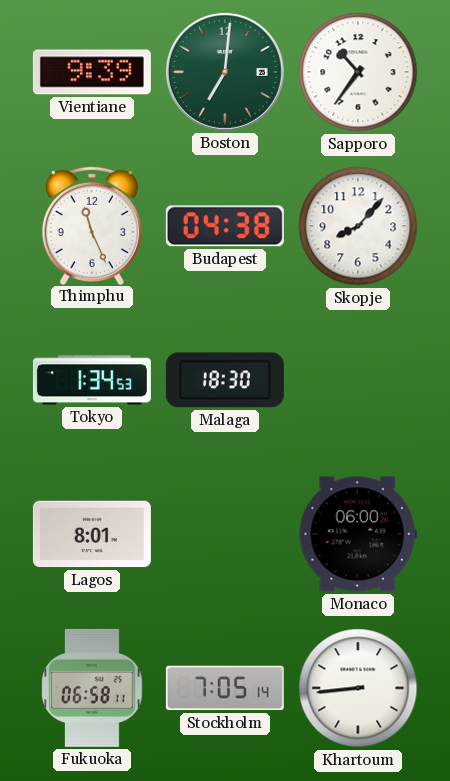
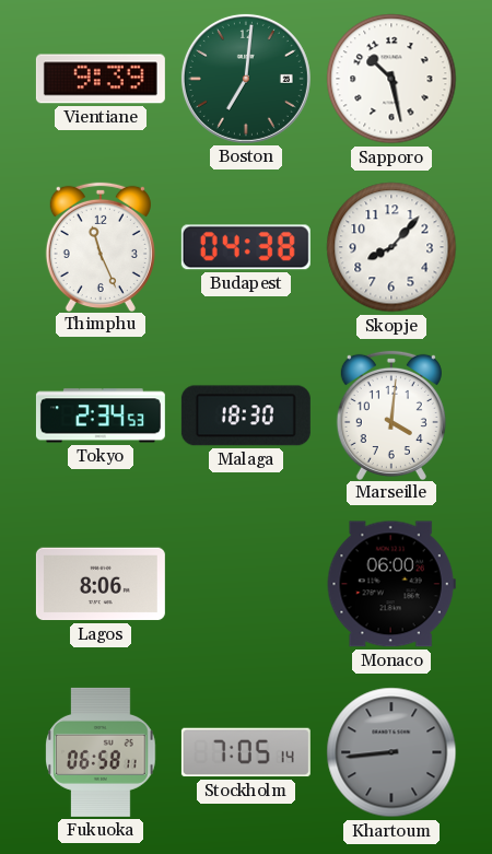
Sapporo: 10:36 -> 10:28
Tokyo: 1:34 -> 2:34
Marseille: none -> 4:01
Lagos: 8:01 -> 8:06
Khartoum dial: white -> grey
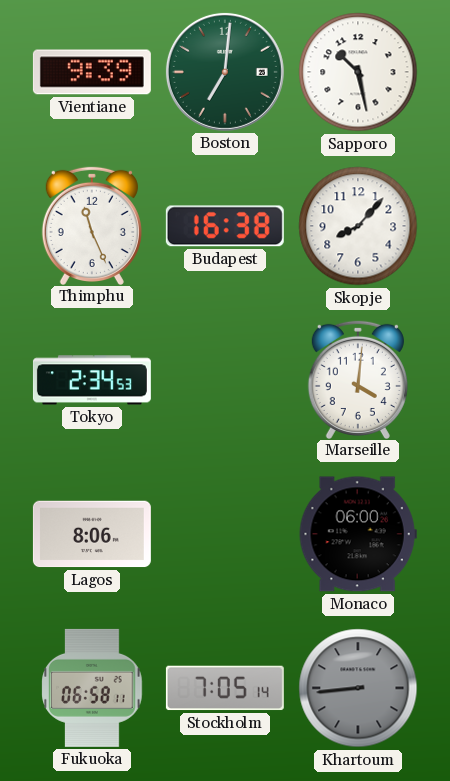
Budapest: 04:38 -> 16:38
Malaga: 18:30 -> none
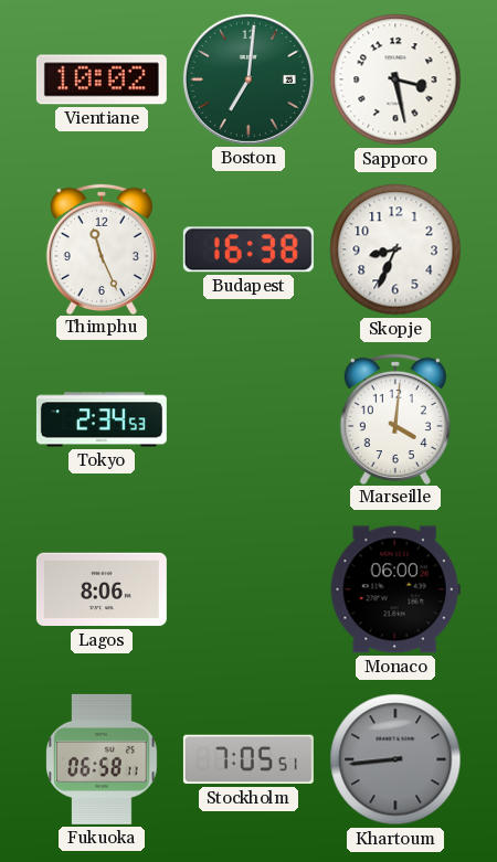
Vientiane: 9:39 -> 10:02
Sapporo: 10:28 -> 3:28
Skopje: 8:07 -> 8:34
Stockholm: 7:05:14 -> 7:05:51
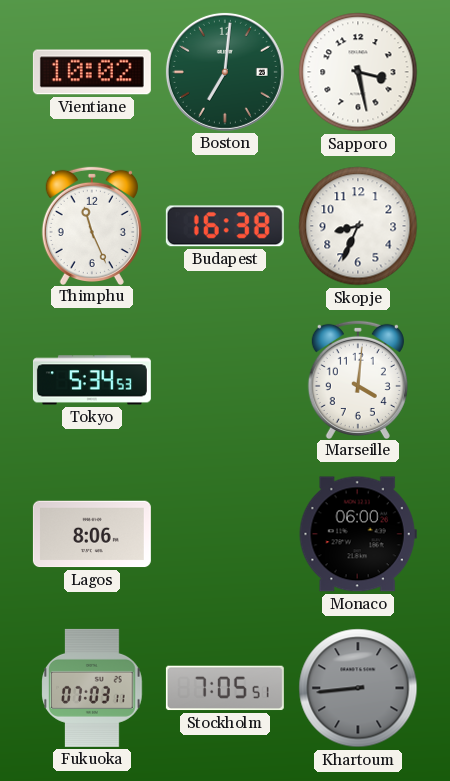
Tokyo: 2:34 -> 5:34
Fukuoka: 06:58 -> 07:03
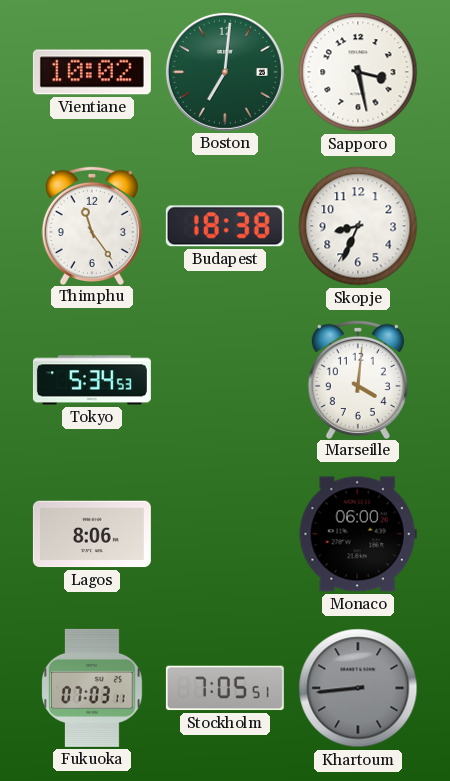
Thimphu: 11:26 -> 11:24
Budapest: 16:38 -> 18:38
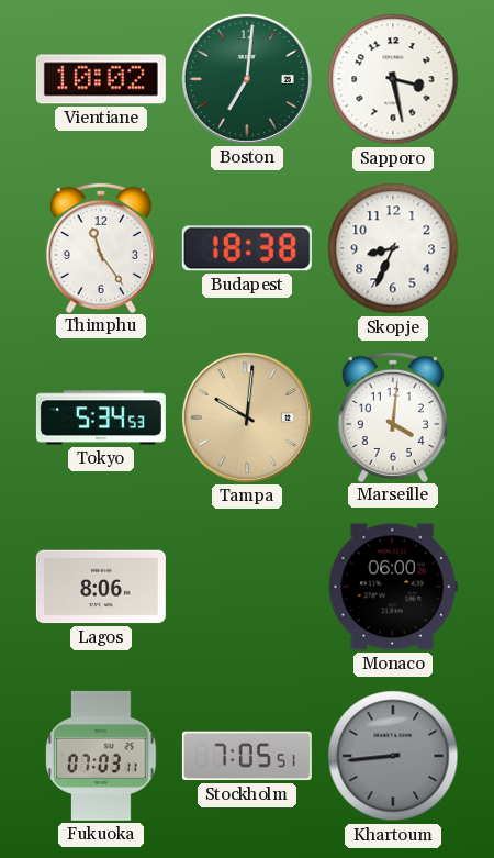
Tampa: none -> 10:01
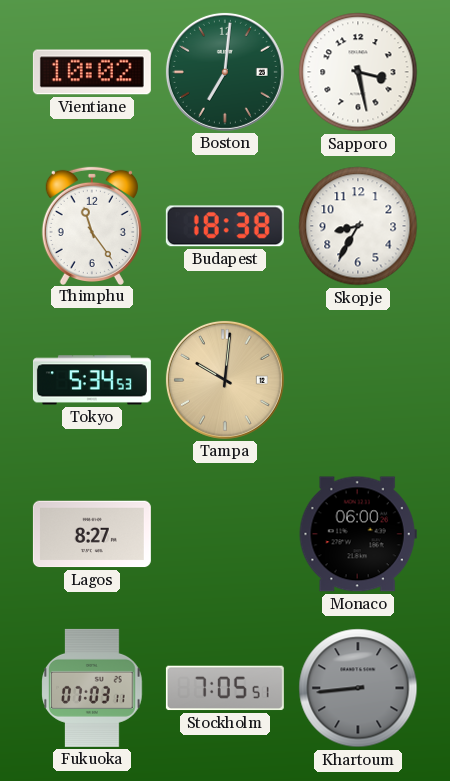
Skopje: 8:34 -> 8:35
Marseille: 4:01 -> none
Lagos: 8:06 -> 8:27
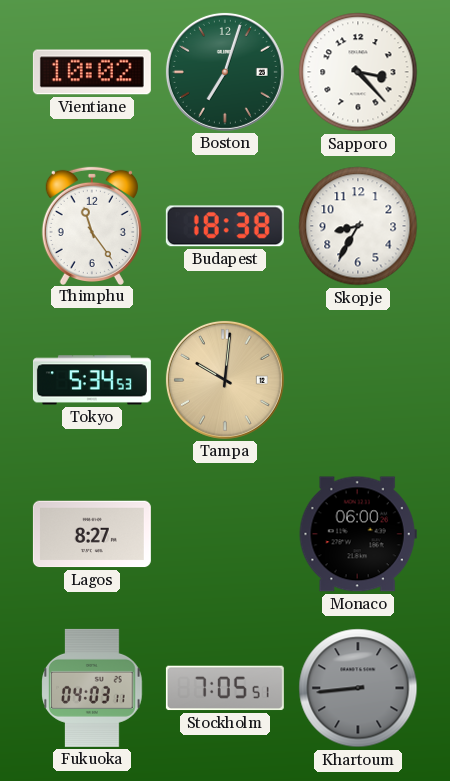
Boston: 7:01 -> 7:03
Sapporo: 3:28 -> 3:23
Fukuoka: 07:03 -> 04:03
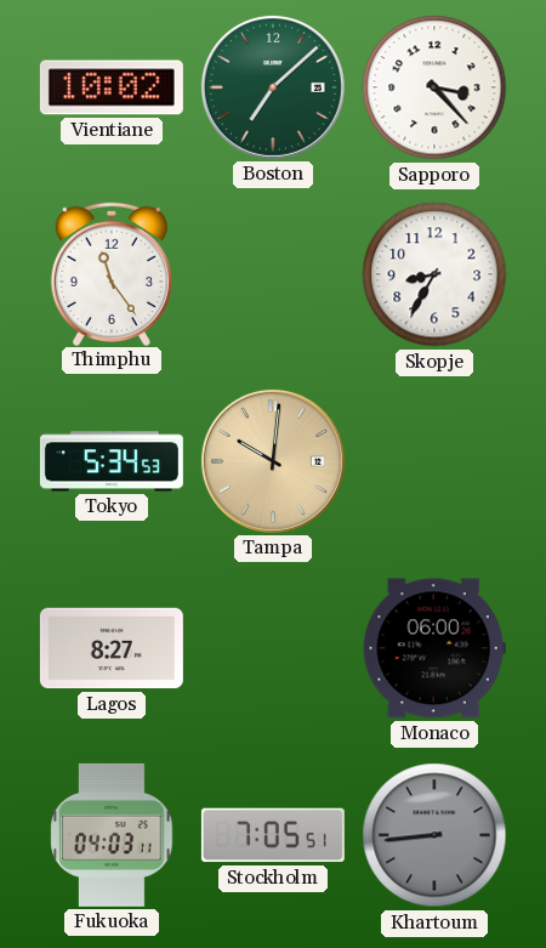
Boston: 7:03 -> 7:08
Budapest: 18:38 -> none
